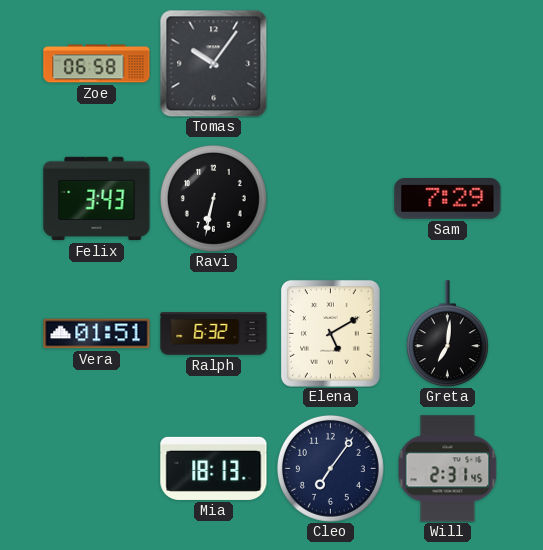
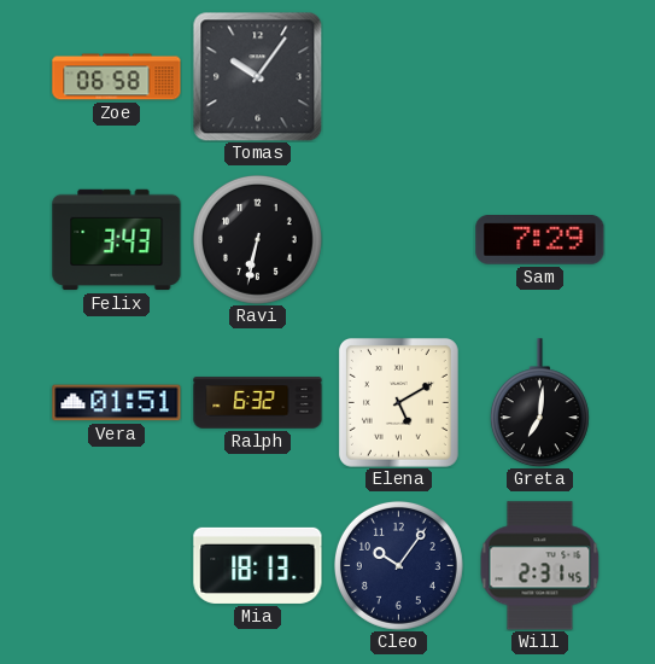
Cleo: 7:06 -> 10:06
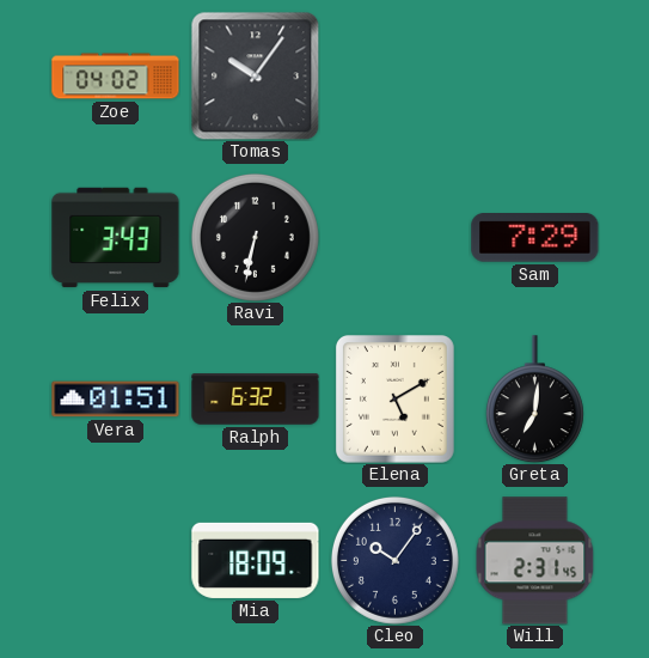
Zoe: 06:58 -> 04:02
Mia: 18:13 -> 18:09
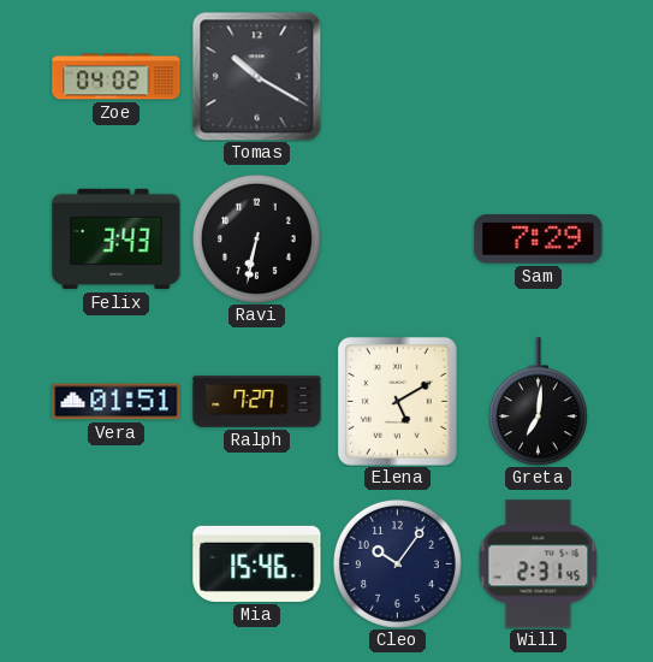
Tomas: 10:06 -> 10:20
Ralph: 6:32 -> 7:27
Mia: 18:09 -> 15:46
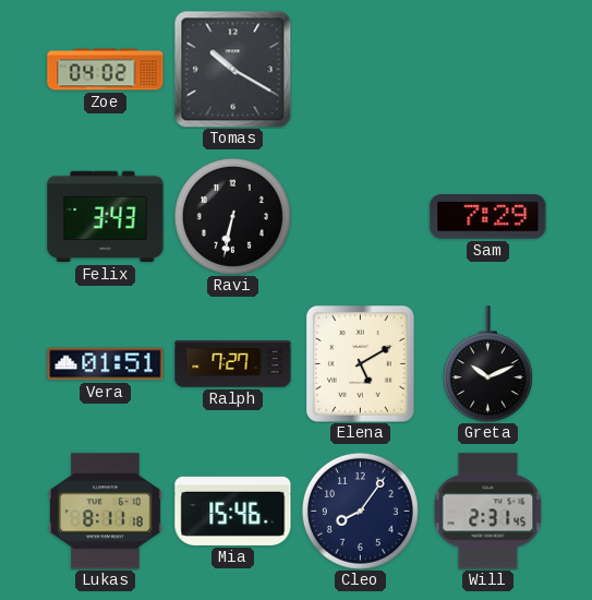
Greta: 7:01 -> 10:11
Lukas: none -> 8:11
Cleo: 10:06 -> 8:06
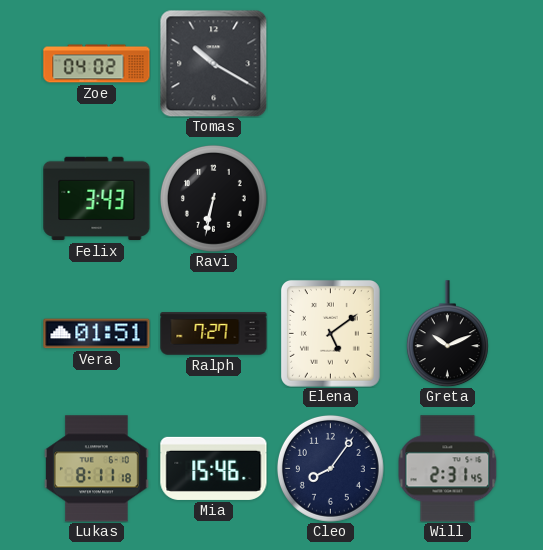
Sam: 7:29 -> none
Elena: 5:10 -> 5:09
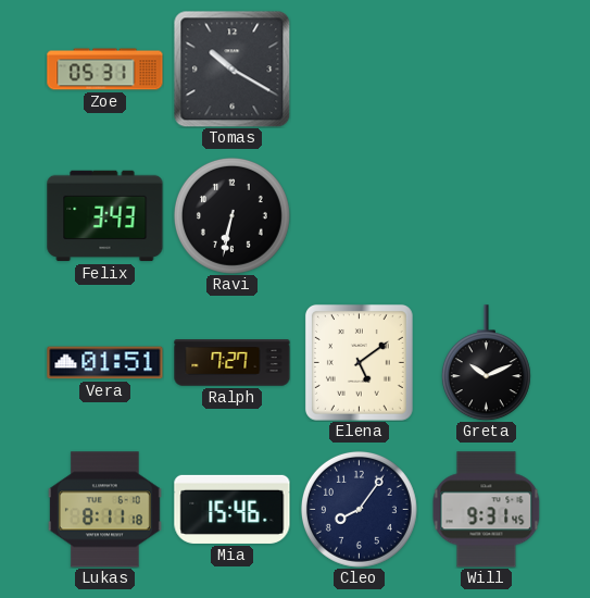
Zoe: 04:02 -> 05:31
Will: 2:31 -> 9:31
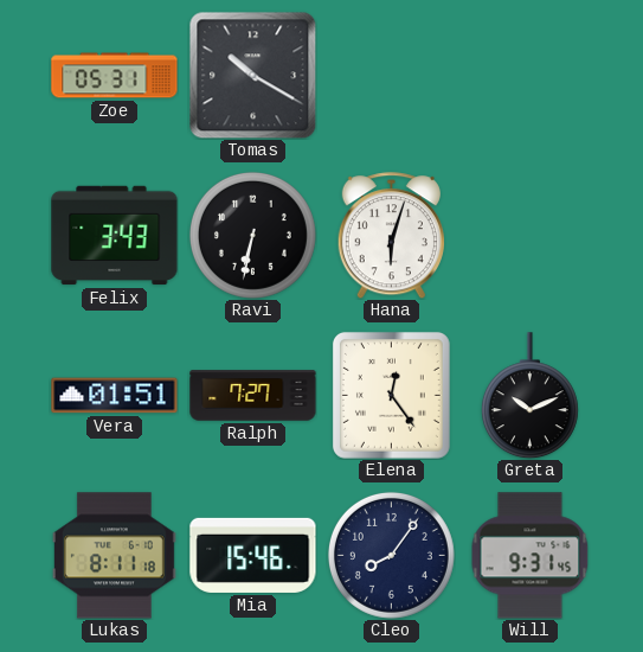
Hana: none -> 6:03
Elena: 5:09 -> 12:24
